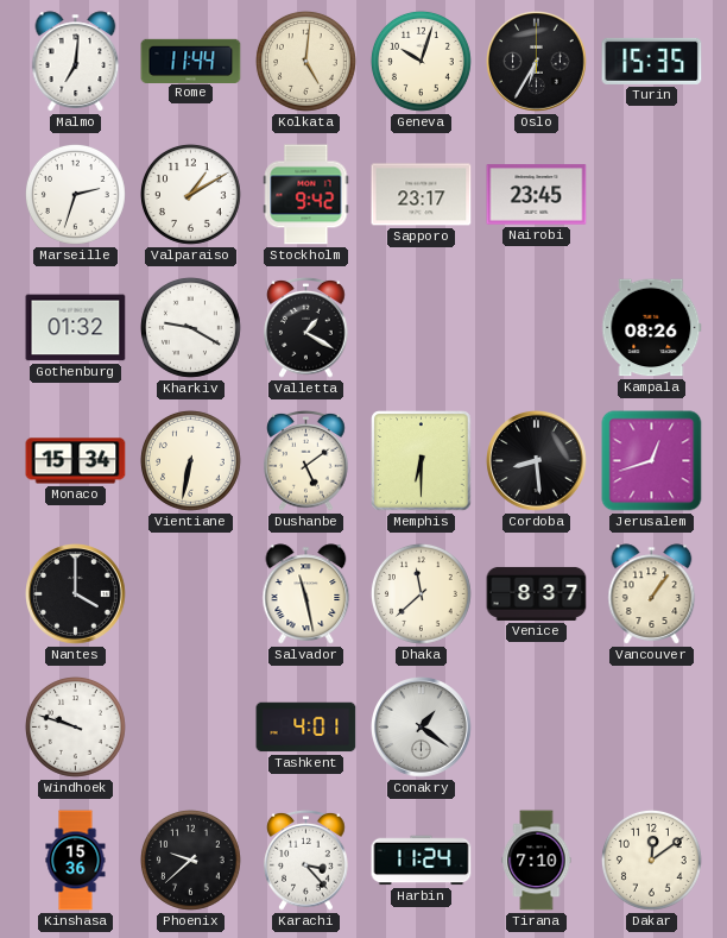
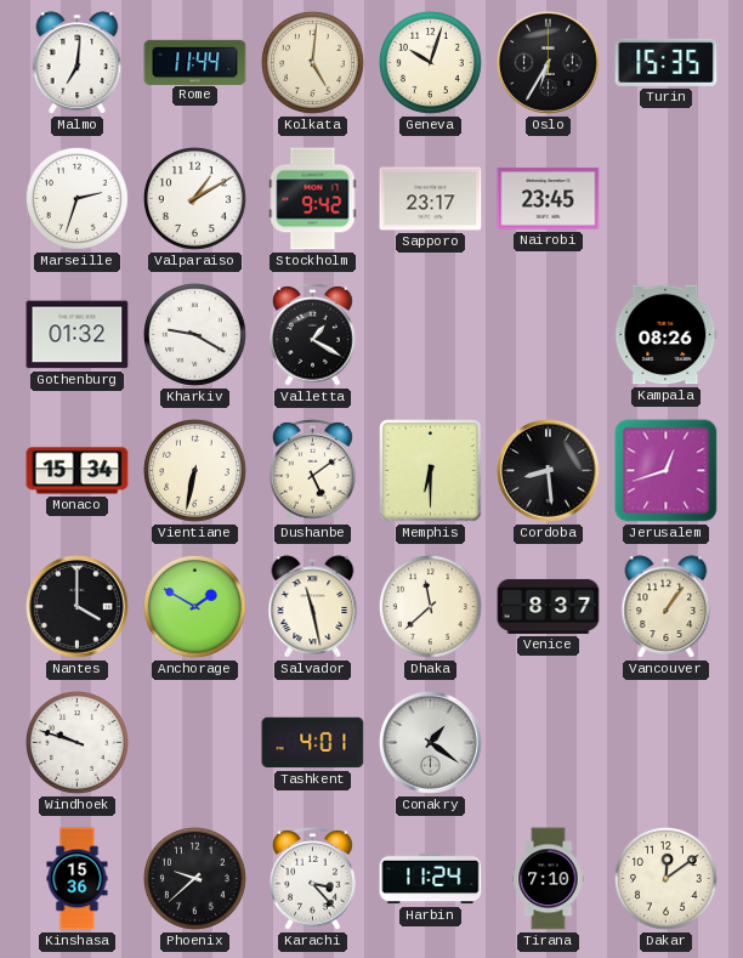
Anchorage: none -> 1:50
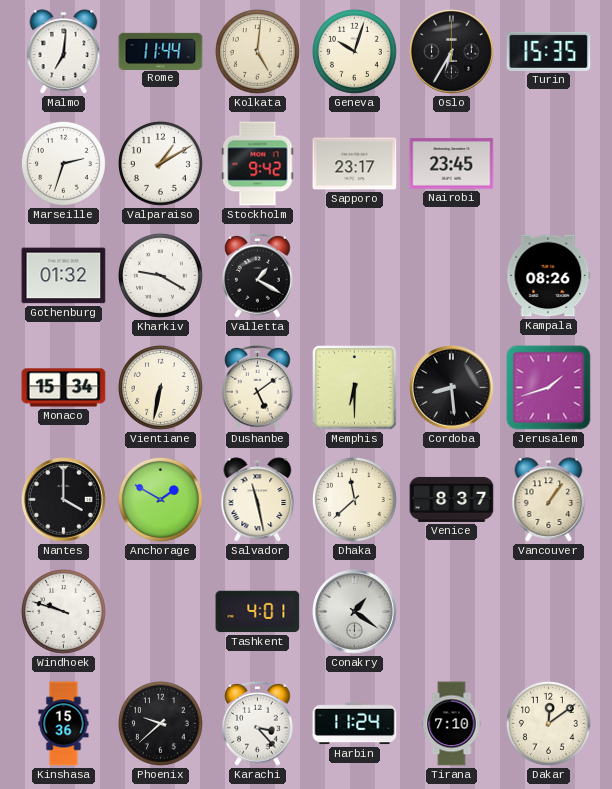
Jerusalem: 12:42 -> 1:42
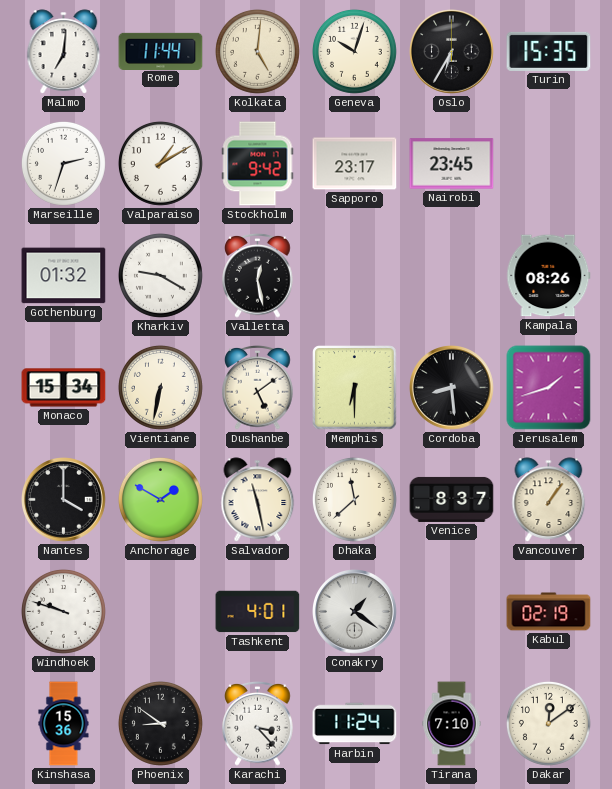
Valletta: 1:20 -> 12:28
Kabul: none -> 02:19
Phoenix: 9:38 -> 8:51
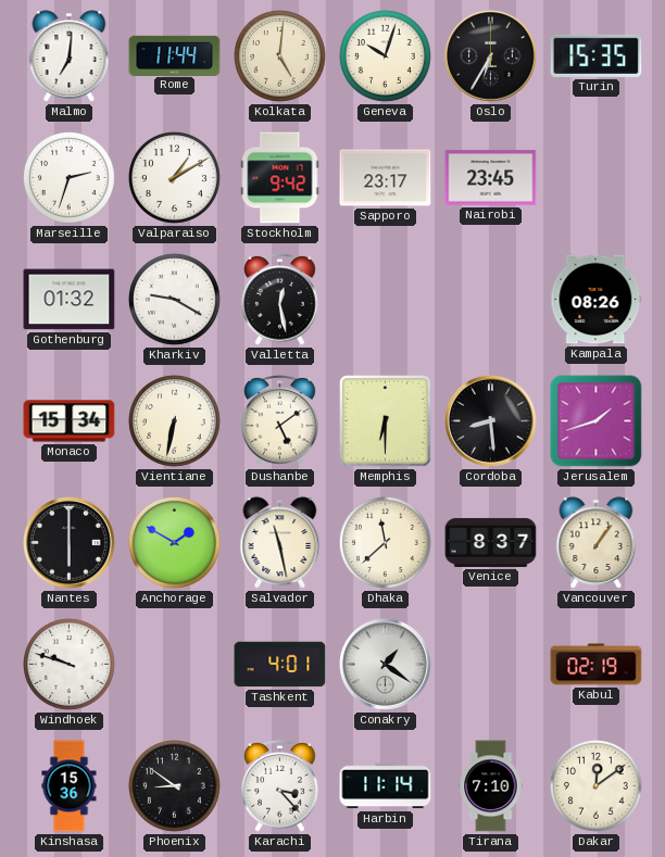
Nantes: 4:00 -> 6:00
Harbin: 11:24 -> 11:14
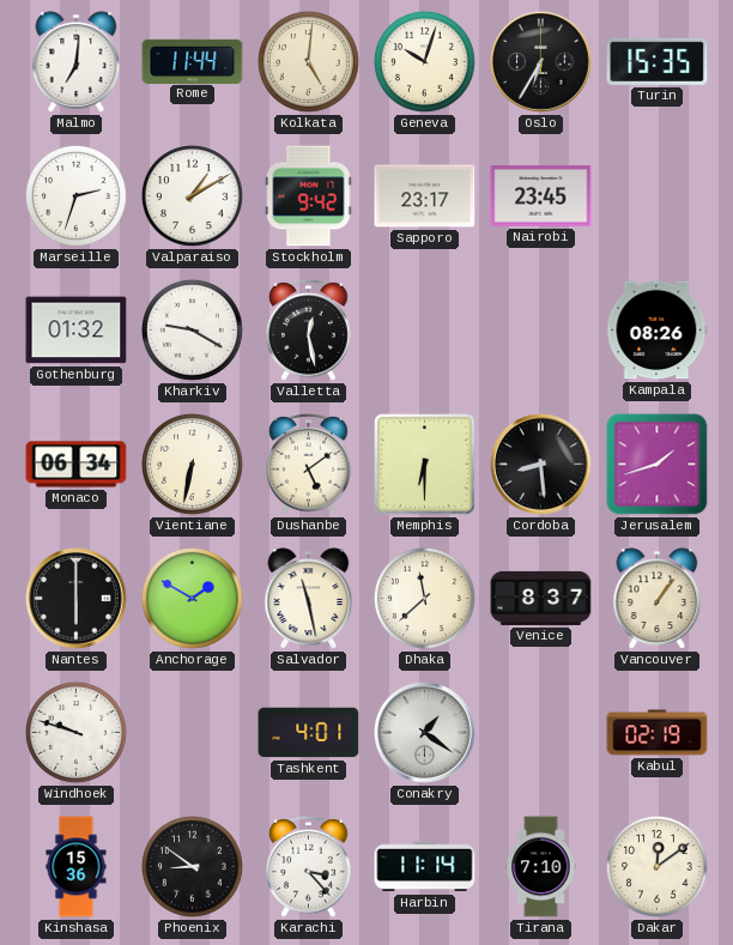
Monaco: 15:34 -> 06:34
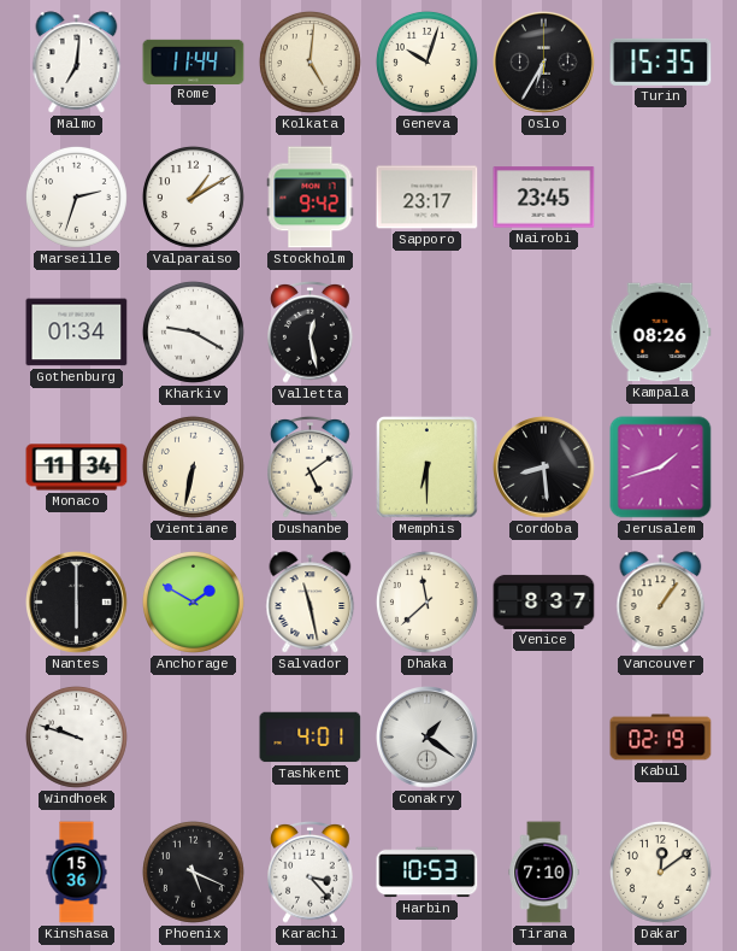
Gothenburg: 01:32 -> 01:34
Monaco: 06:34 -> 11:34
Phoenix: 8:51 -> 5:19
Harbin: 11:14 -> 10:53
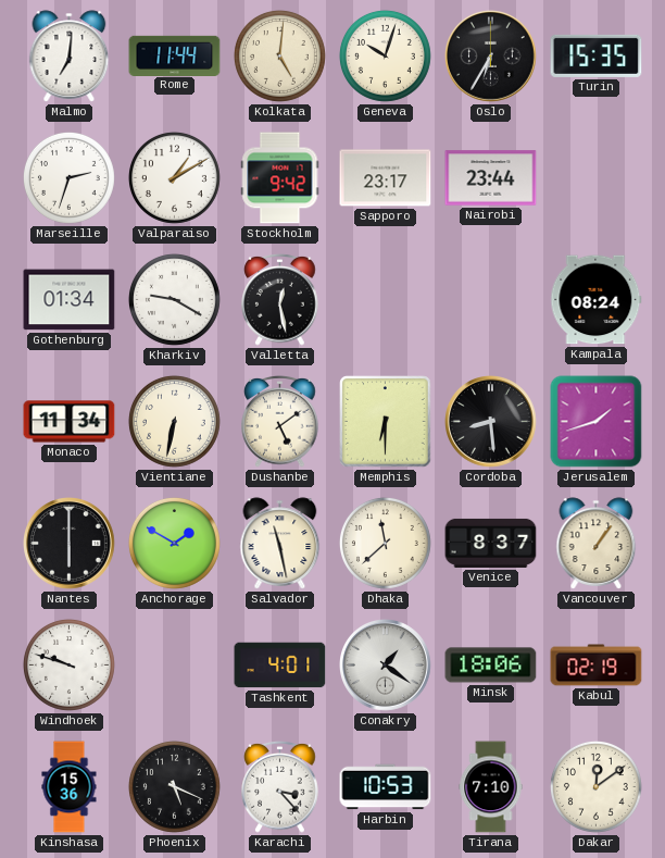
Nairobi: 23:45 -> 23:44
Kampala: 08:26 -> 08:24
Minsk: none -> 18:06
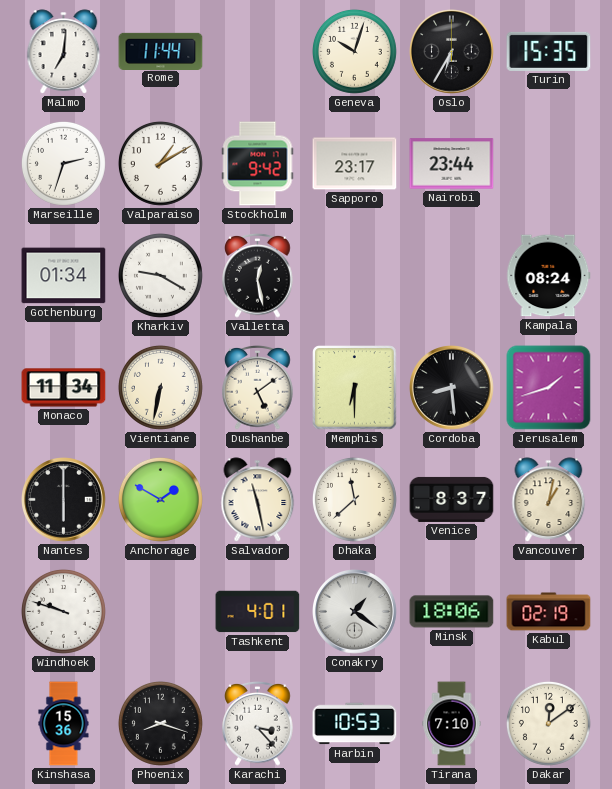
Kolkata: 5:01 -> none
Vancouver: 1:06 -> 1:02
Phoenix: 5:19 -> 8:18
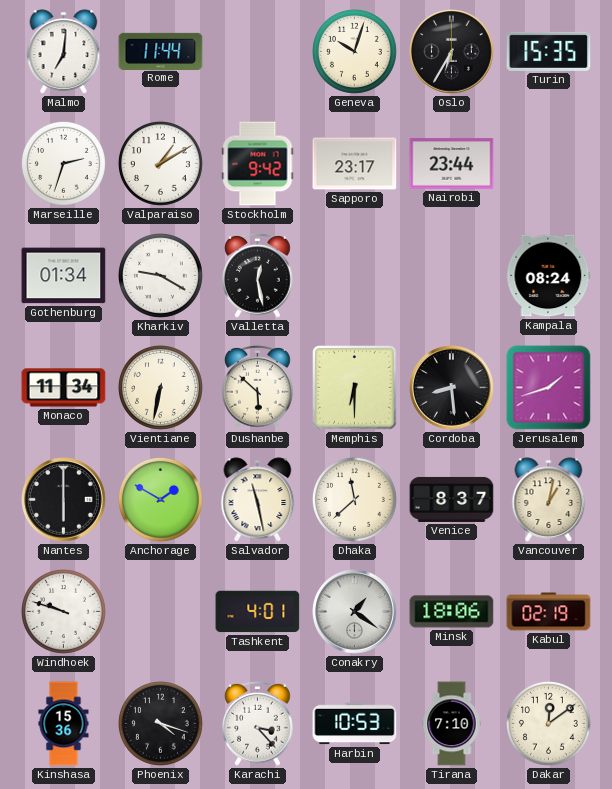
Dushanbe: 5:09 -> 5:52
Phoenix: 8:18 -> 4:18
